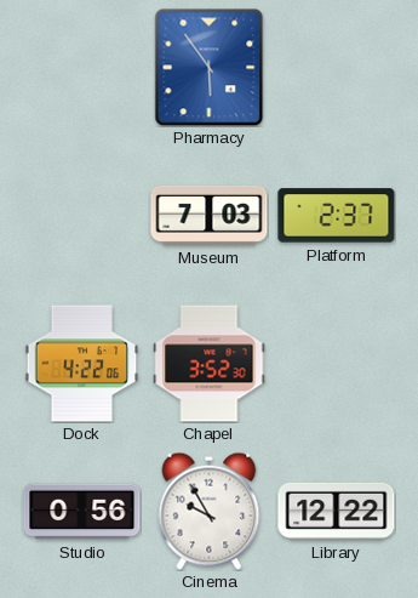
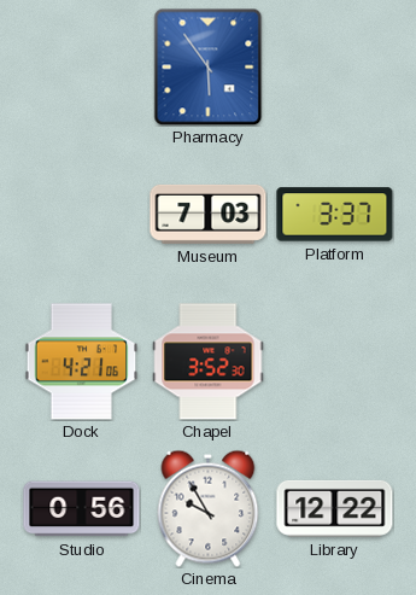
Platform: 2:37 -> 3:37
Dock: 4:22 -> 4:21
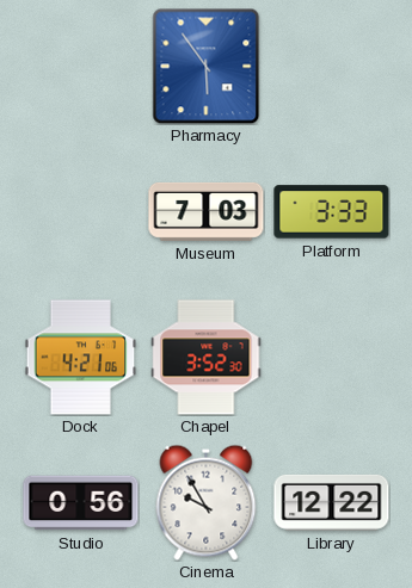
Platform: 3:37 -> 3:33
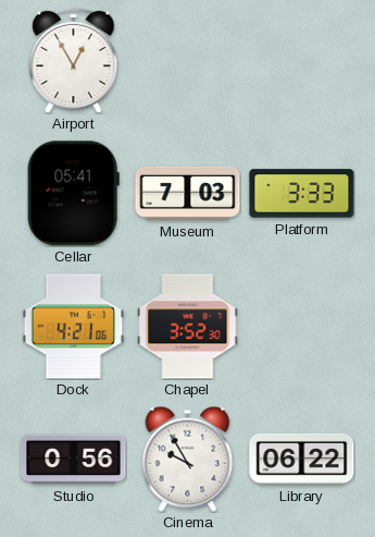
Airport: none -> 12:55
Pharmacy: 5:54 -> none
Cellar: none -> 05:41
Library: 12:22 -> 06:22
